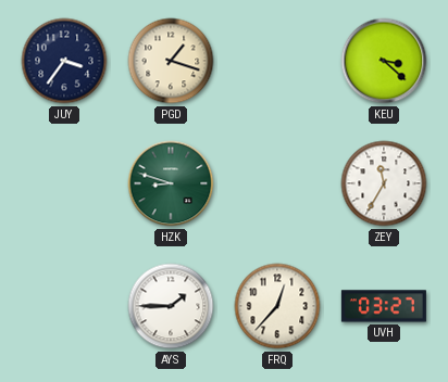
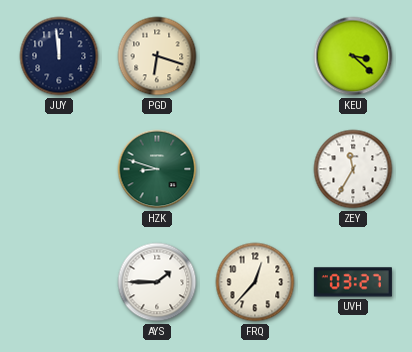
JUY: 3:36 -> 11:59
PGD: 1:18 -> 6:18
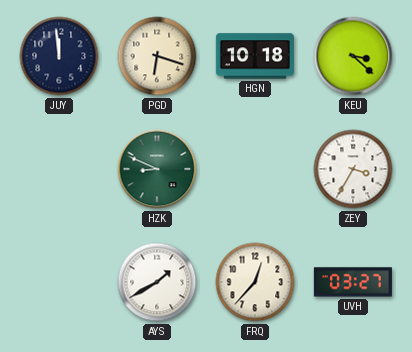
HGN: none -> 10:18
HZK: 8:48 -> 8:49
ZEY: 11:35 -> 3:35
AYS: 1:45 -> 1:40
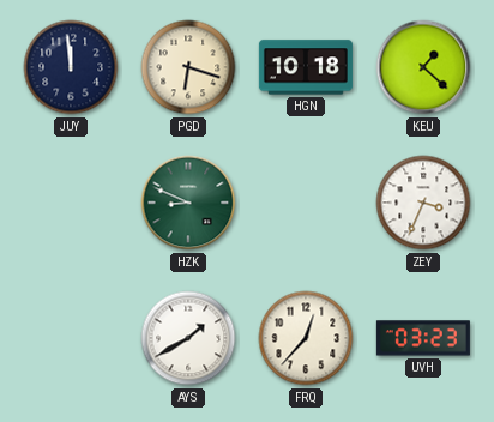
KEU: 3:22 -> 1:22
ZEY: 3:35 -> 3:34
UVH: 03:27 -> 03:23
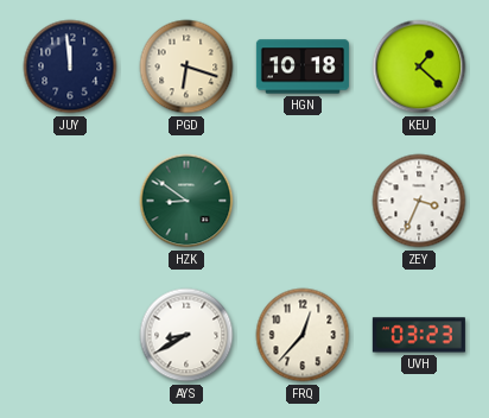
HZK: 8:49 -> 8:51
AYS: 1:40 -> 8:40
